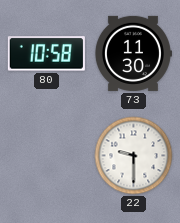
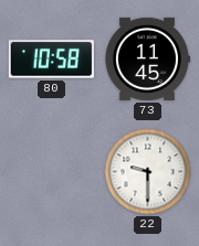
73: 11:30 -> 11:45
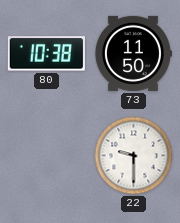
80: 10:58 -> 10:38
73: 11:45 -> 11:50
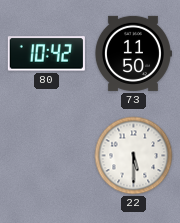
80: 10:38 -> 10:42
22: 9:30 -> 5:30
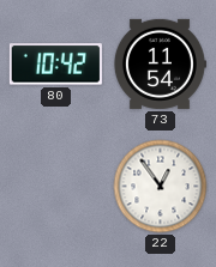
73: 11:50 -> 11:54
22: 5:30 -> 12:54
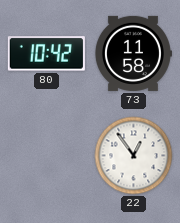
73: 11:54 -> 11:58
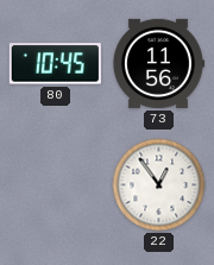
80: 10:42 -> 10:45
73: 11:58 -> 11:56
